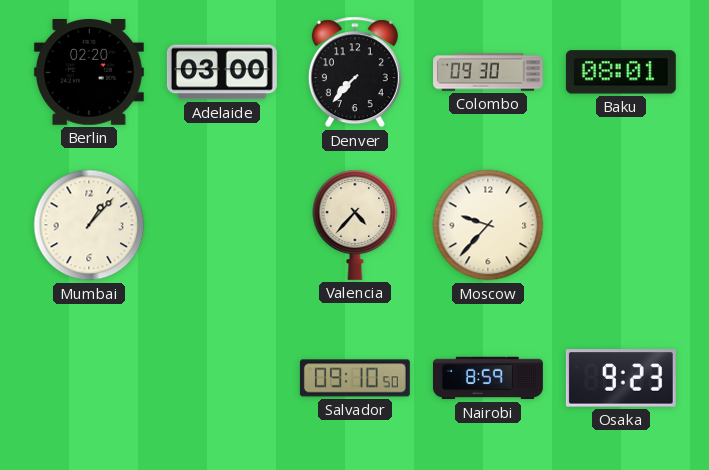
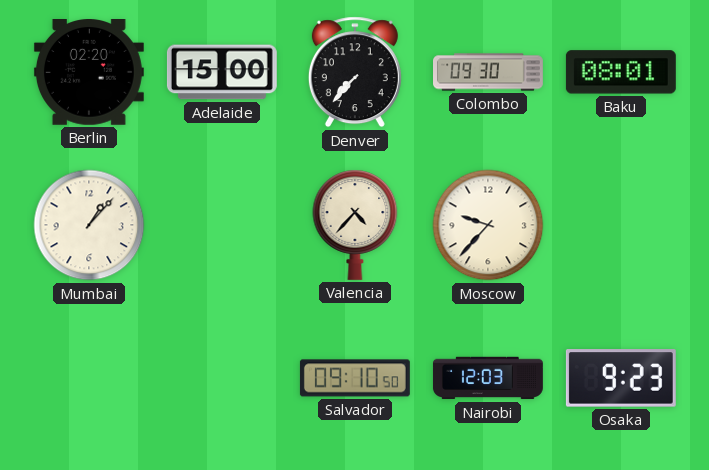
Adelaide: 03:00 -> 15:00
Nairobi: 8:59 -> 12:03
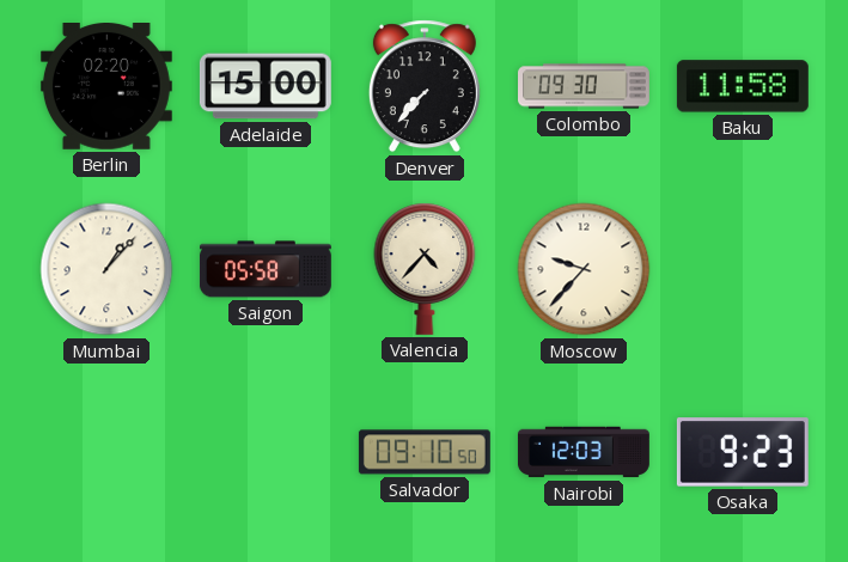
Baku: 08:01 -> 11:58
Saigon: none -> 05:58
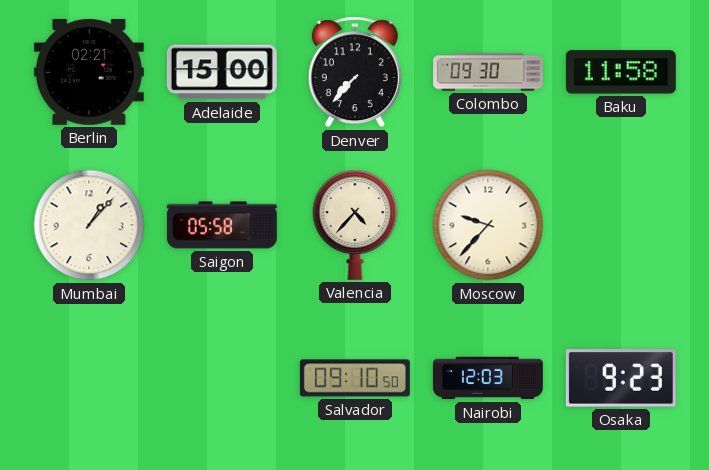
Berlin: 02:20 -> 02:21
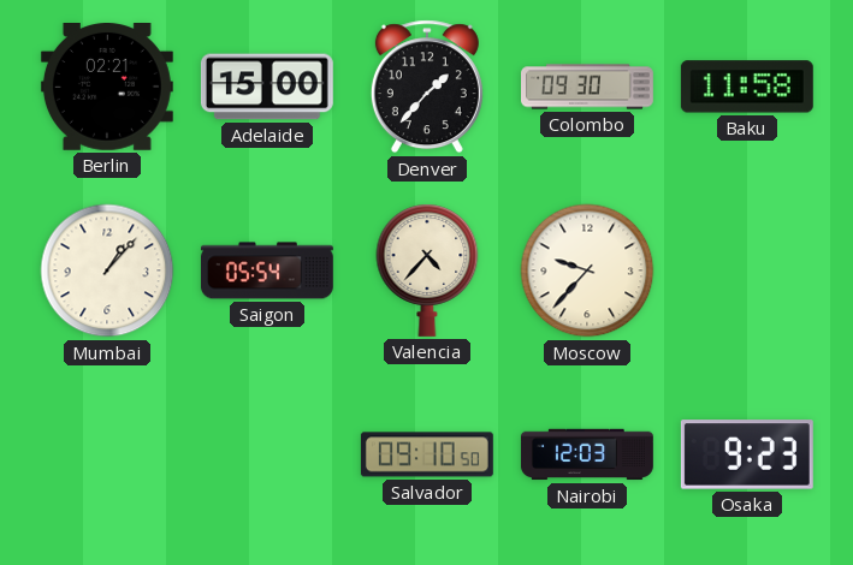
Denver: 7:37 -> 1:37
Saigon: 05:58 -> 05:54
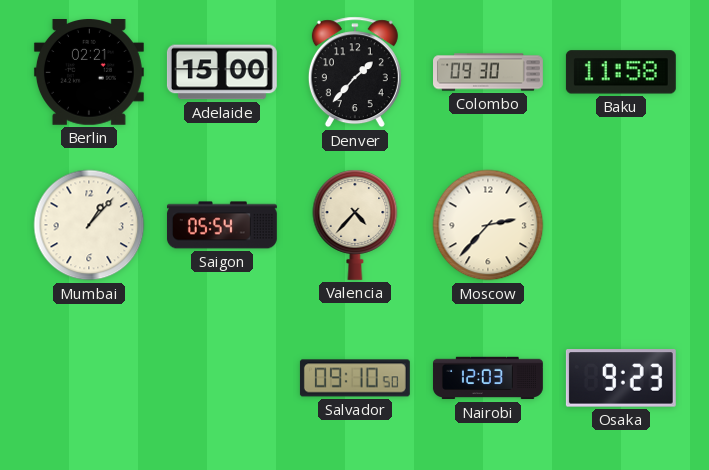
Moscow: 9:37 -> 2:37
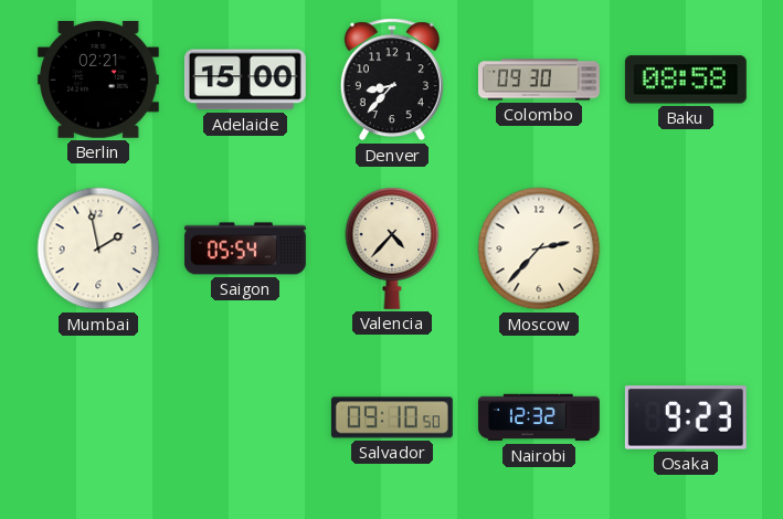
Denver: 1:37 -> 8:37
Baku: 11:58 -> 08:58
Mumbai: 1:07 -> 1:58
Nairobi: 12:03 -> 12:32
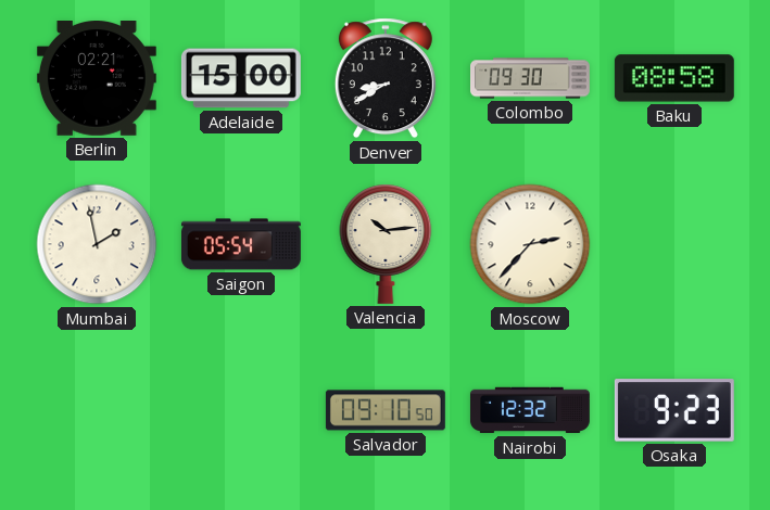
Denver: 8:37 -> 8:40
Valencia: 4:37 -> 10:14
